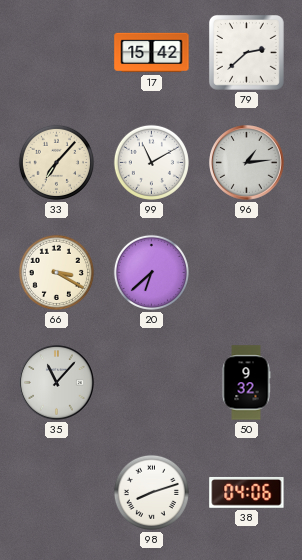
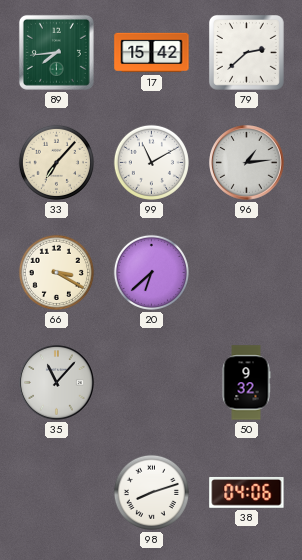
89: none -> 7:44
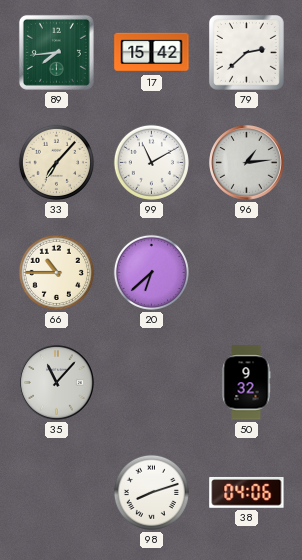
66: 3:20 -> 10:45
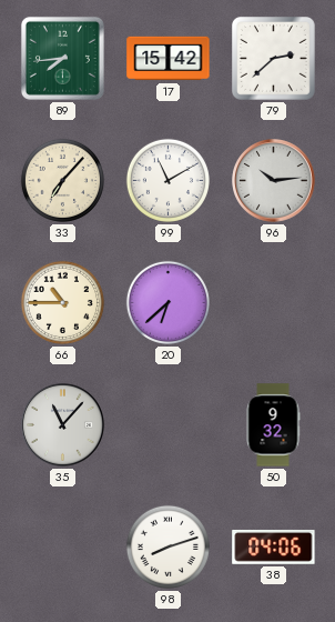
96: 1:14 -> 10:14
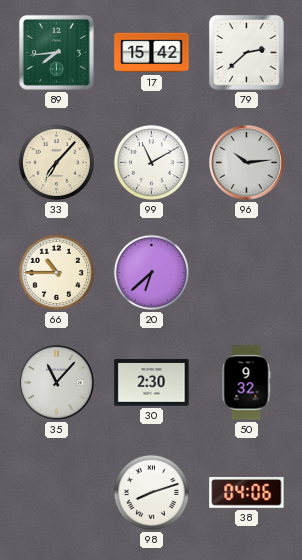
30: none -> 2:30
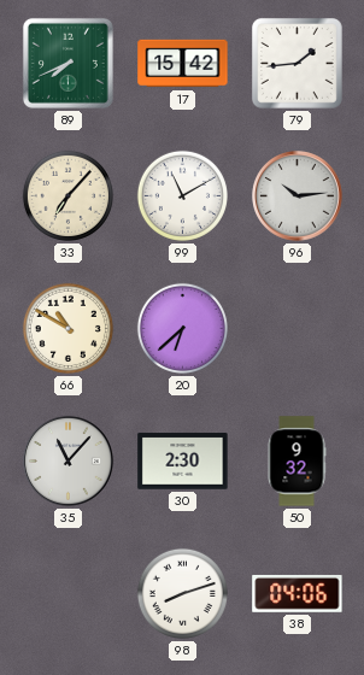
89: 7:44 -> 7:41
79: 2:38 -> 1:44
66: 10:45 -> 10:50
